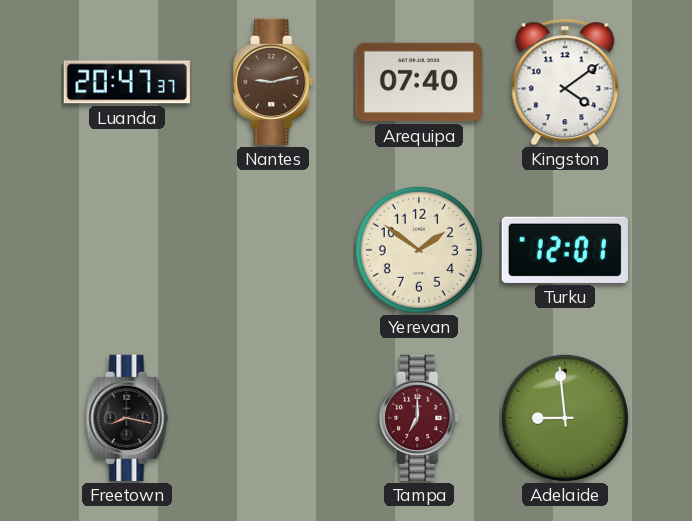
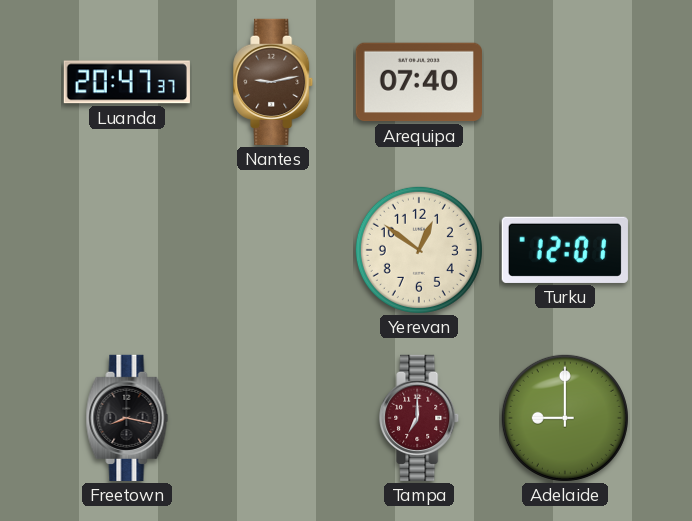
Kingston: 4:09 -> none
Yerevan: 1:51 -> 12:51
Adelaide: 8:59 -> 9:00
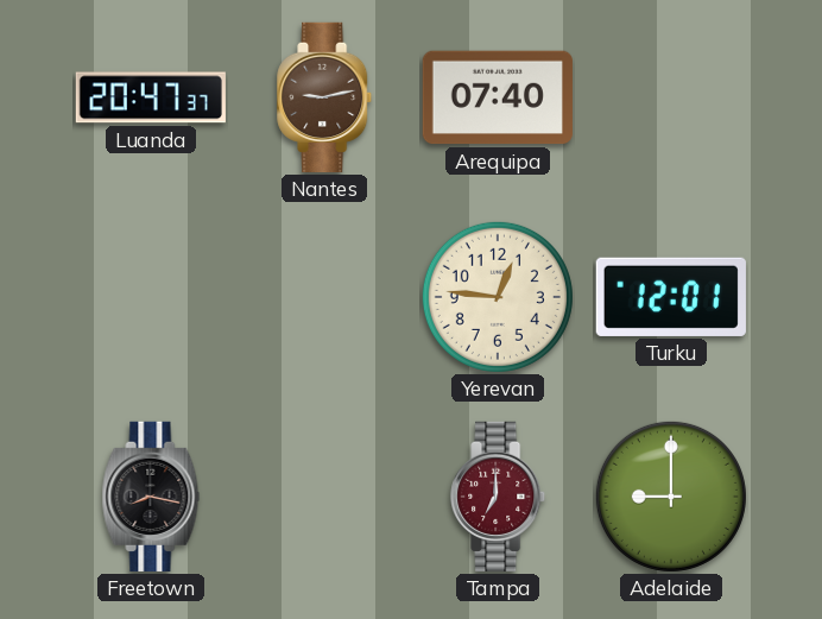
Yerevan: 12:51 -> 12:46
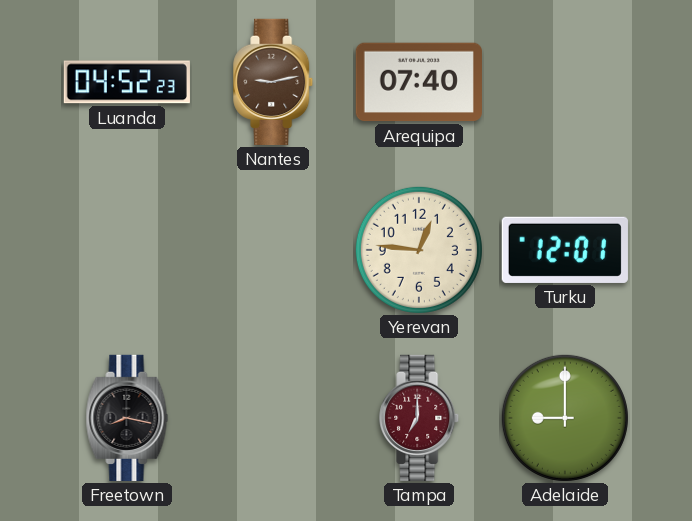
Luanda: 20:47 -> 04:52
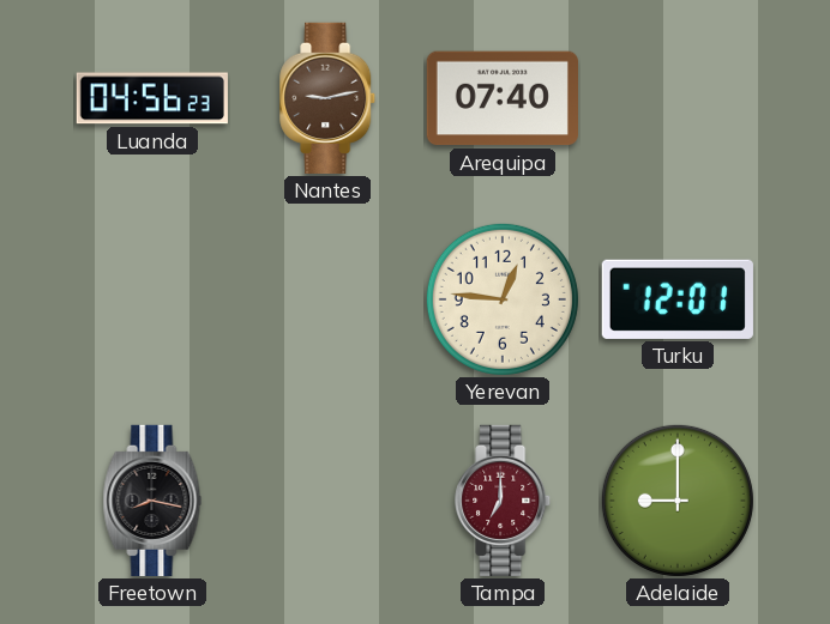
Luanda: 04:52 -> 04:56
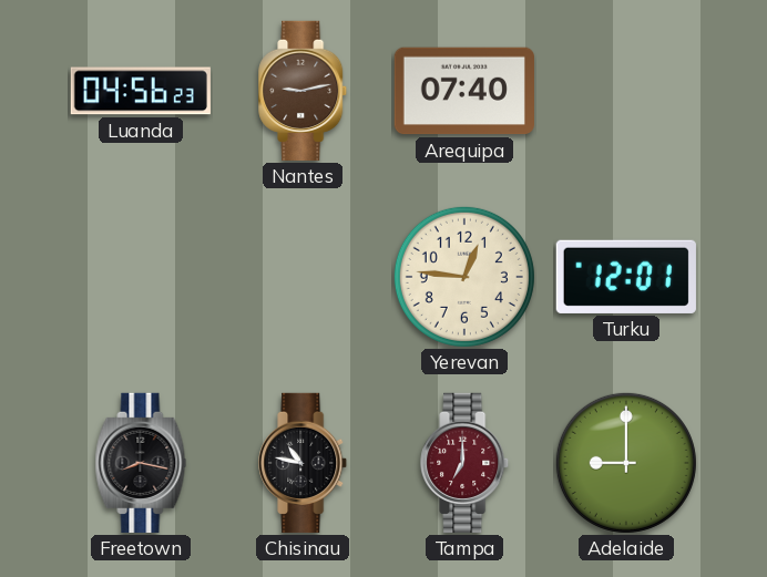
Chisinau: none -> 10:47
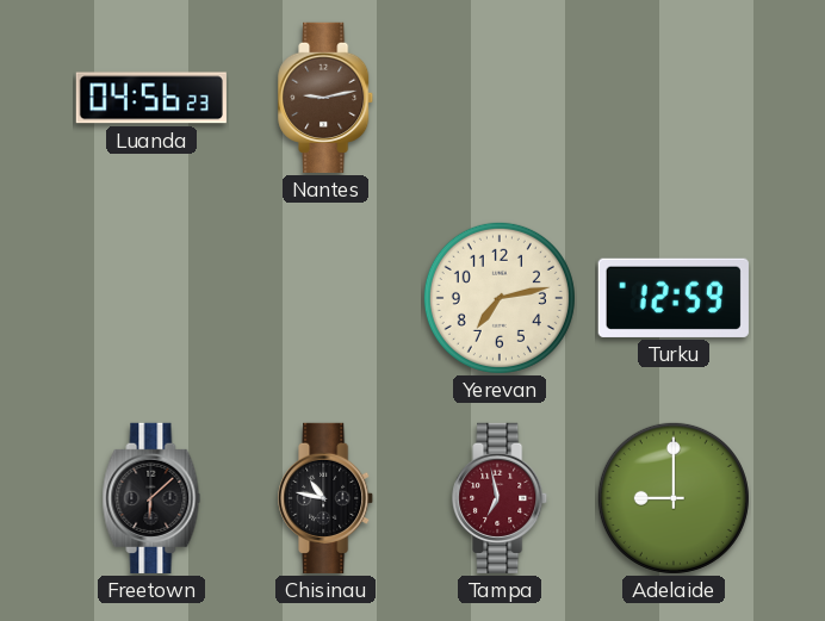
Arequipa: 07:40 -> none
Yerevan: 12:46 -> 7:13
Turku: 12:01 -> 12:59
Freetown: 8:17 -> 6:08
Tampa: 7:00 -> 6:58
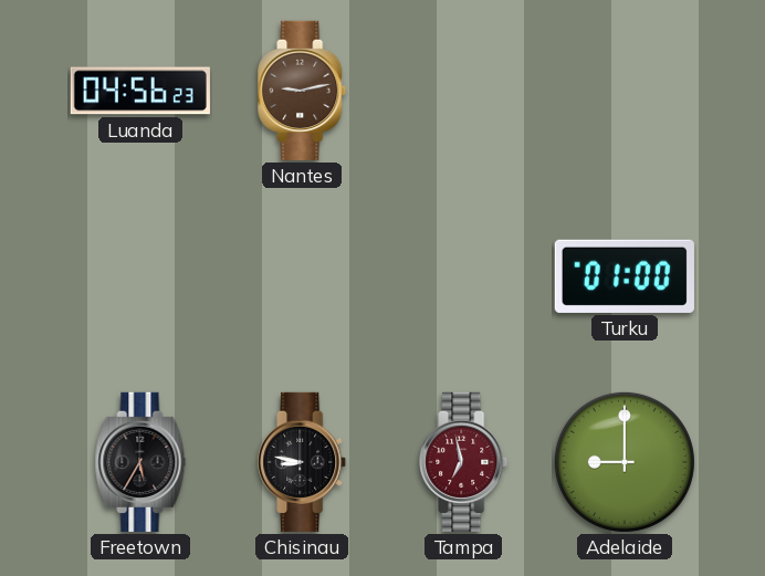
Yerevan: 7:13 -> none
Turku: 12:59 -> 01:00
Freetown: 6:08 -> 5:35
Chisinau: 10:47 -> 8:47
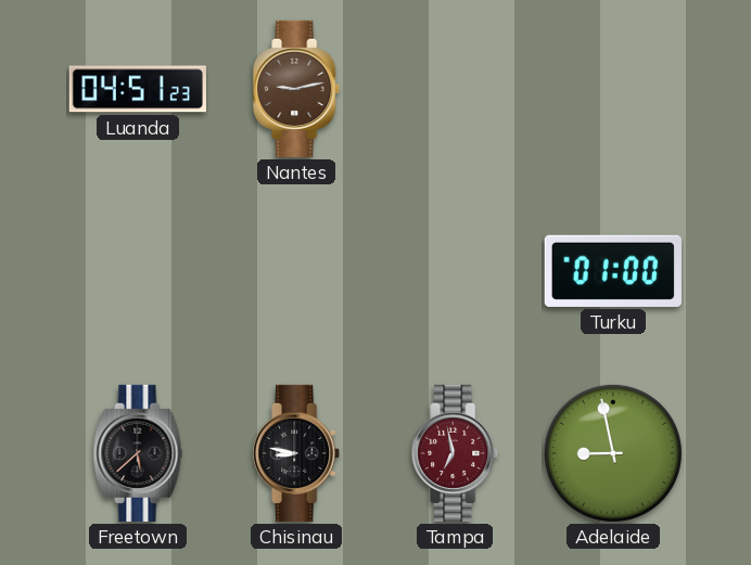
Luanda: 04:56 -> 04:51
Freetown: 5:35 -> 5:38
Adelaide: 9:00 -> 8:58
